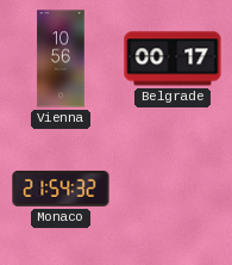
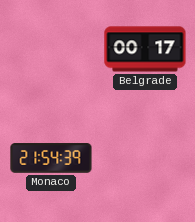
Vienna: 10:56 -> none
Monaco: 21:54:32 -> 21:54:39
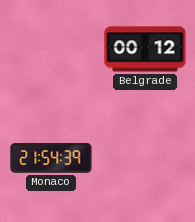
Belgrade: 00:17 -> 00:12
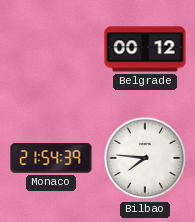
Bilbao: none -> 7:46
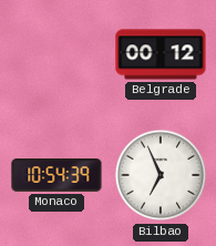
Monaco: 21:54 -> 10:54
Bilbao: 7:46 -> 6:56
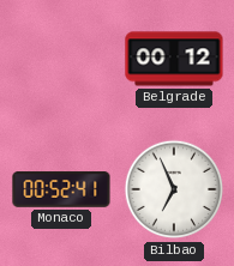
Monaco: 10:54 -> 00:52
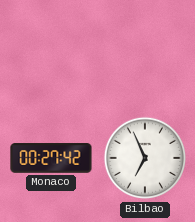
Belgrade: 00:12 -> none
Monaco: 00:52 -> 00:27
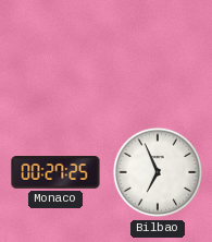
Monaco: 00:27:42 -> 00:27:25
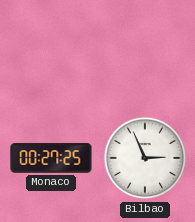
Bilbao: 6:56 -> 2:56
